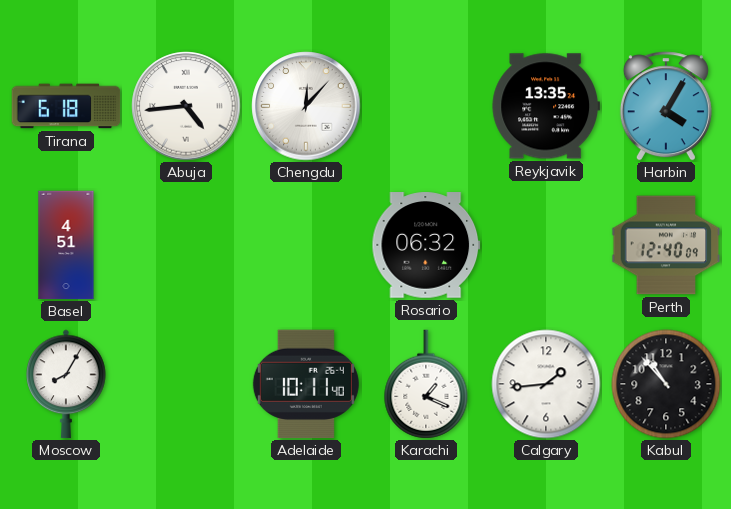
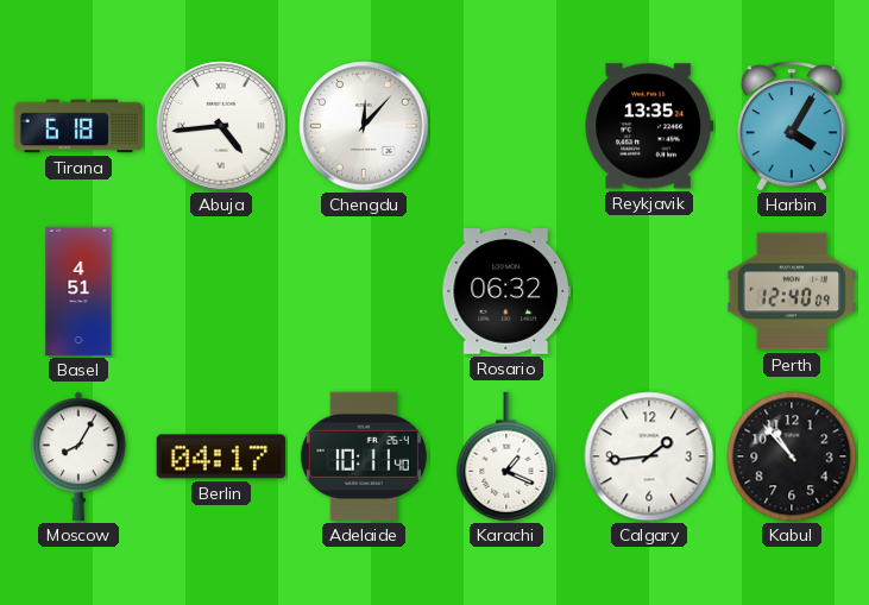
Berlin: none -> 04:17
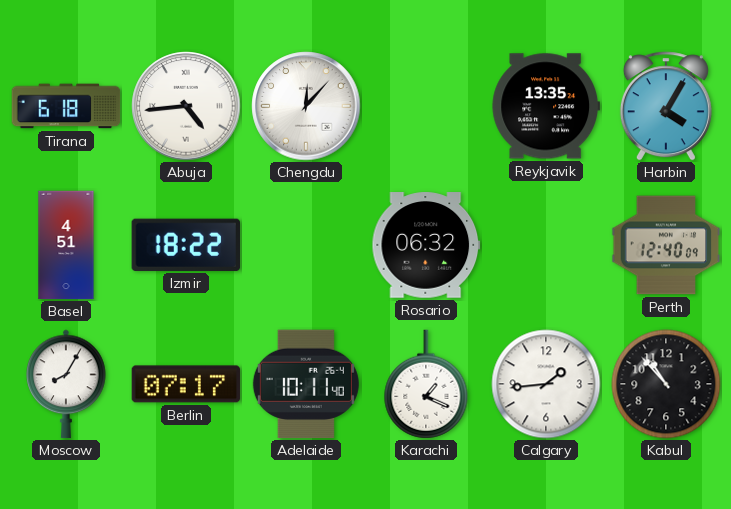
Izmir: none -> 18:22
Berlin: 04:17 -> 07:17
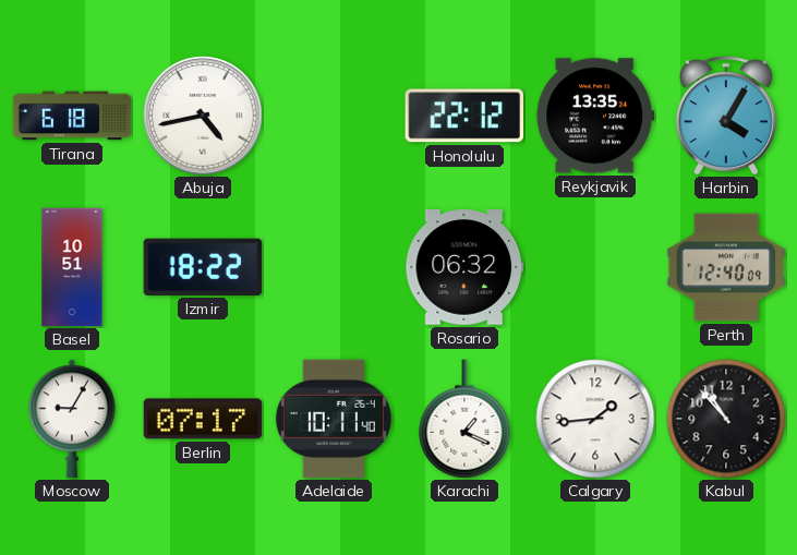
Abuja: 4:44 -> 4:43
Chengdu: 12:07 -> none
Honolulu: none -> 22:12
Basel: 4:51 -> 10:51
Moscow: 8:05 -> 9:05
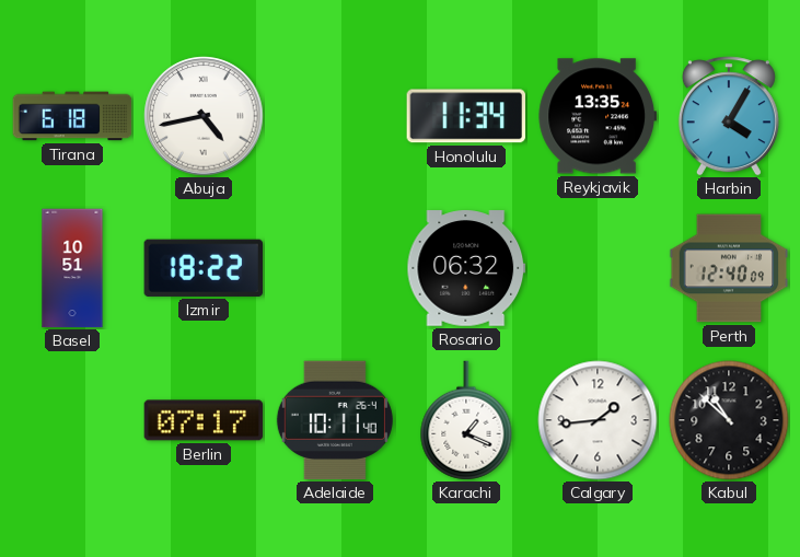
Honolulu: 22:12 -> 11:34
Moscow: 9:05 -> none
Kabul: 10:53 -> 10:52
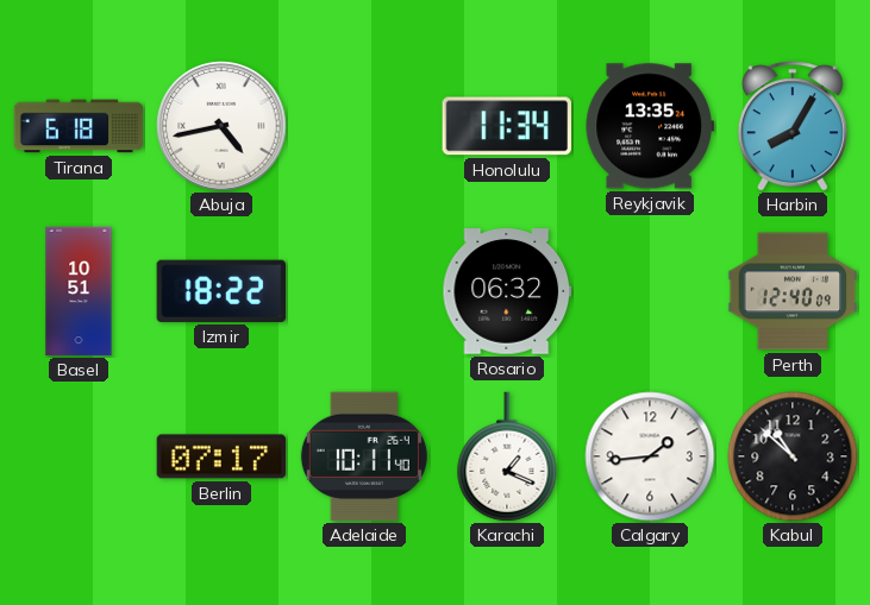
Harbin: 4:05 -> 8:05
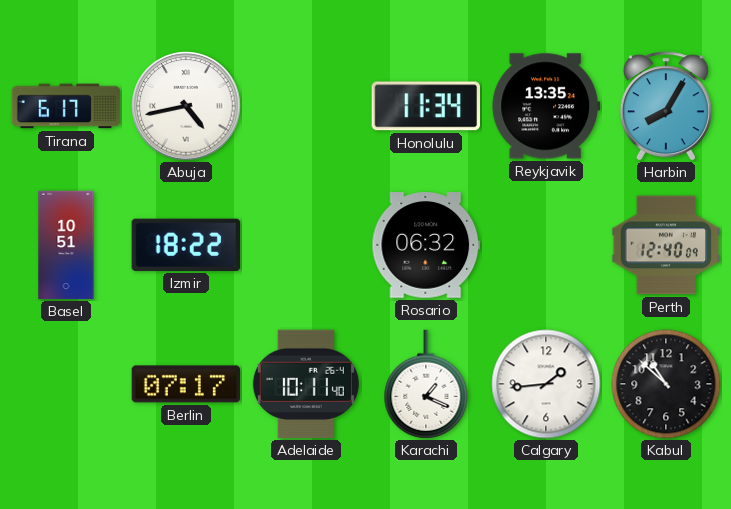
Tirana: 6:18 -> 6:17
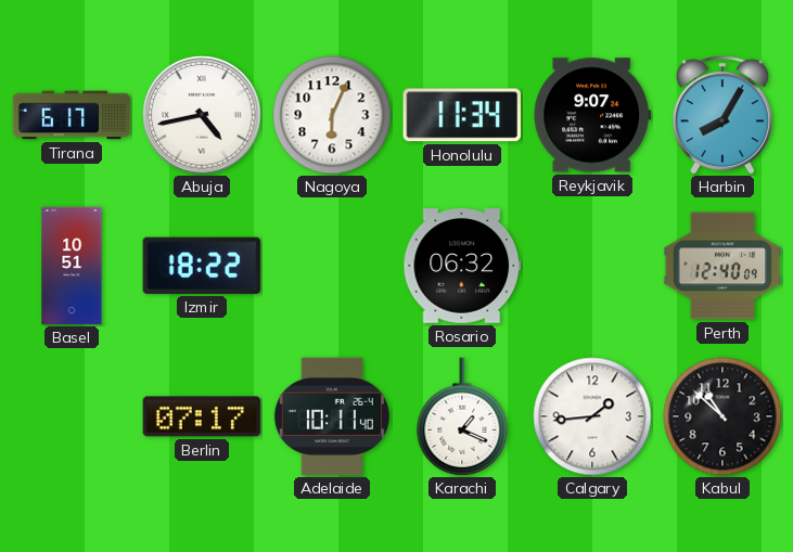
Nagoya: none -> 6:04
Reykjavik: 13:35 -> 9:07
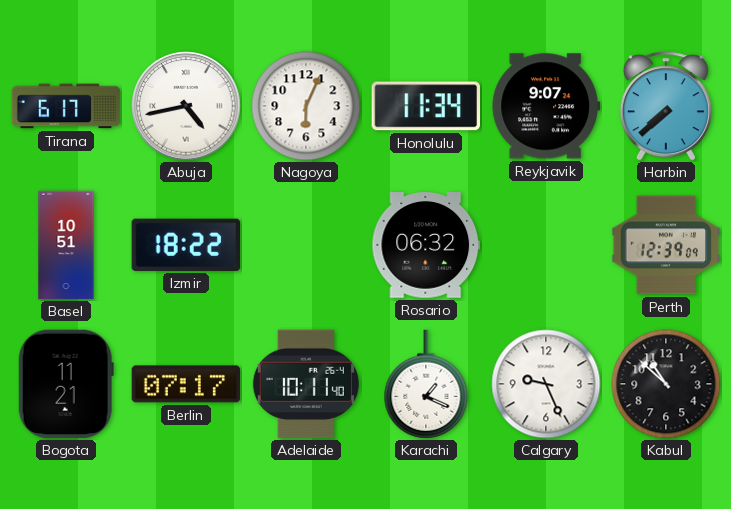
Harbin: 8:05 -> 7:38
Perth: 12:40 -> 12:39
Bogota: none -> 11:21
Calgary: 1:44 -> 9:26
